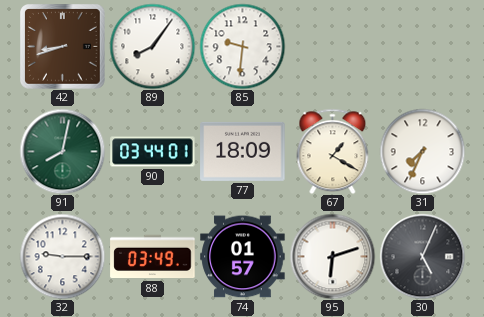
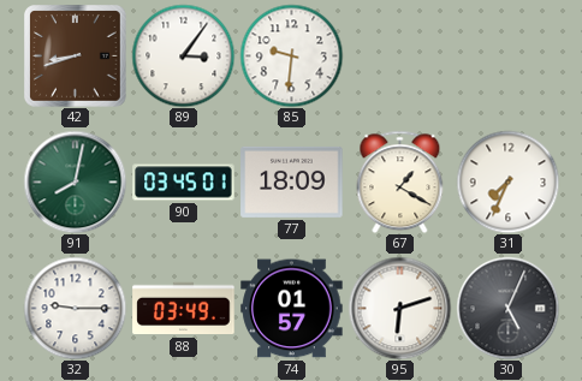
89: 8:06 -> 3:06
90: 03:44 -> 03:45
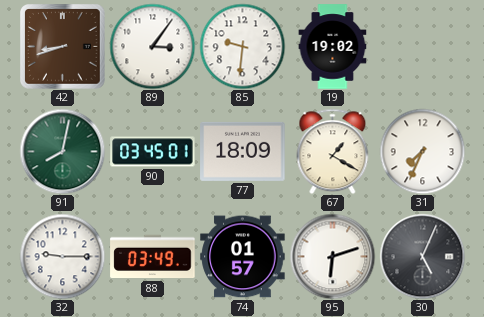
19: none -> 19:02
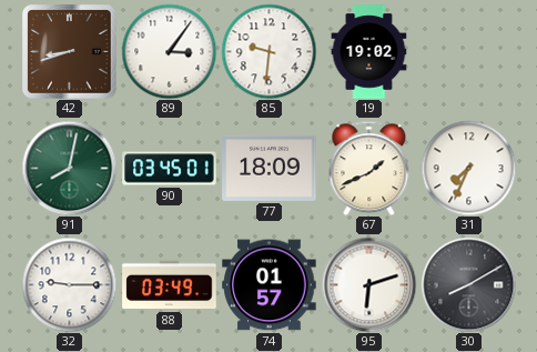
67: 1:20 -> 1:41
30: 5:04 -> 8:10
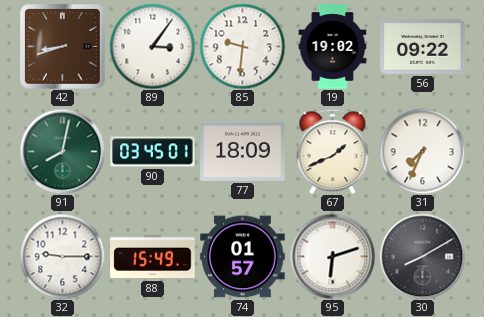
56: none -> 09:22
88: 03:49 -> 15:49
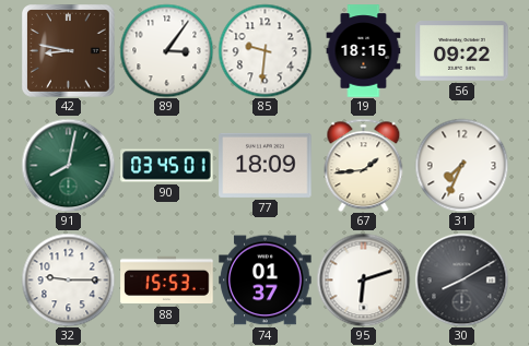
42: 8:42 -> 8:47
19: 19:02 -> 18:15
67: 1:41 -> 1:44
88: 15:49 -> 15:53
74: 01:57 -> 01:37
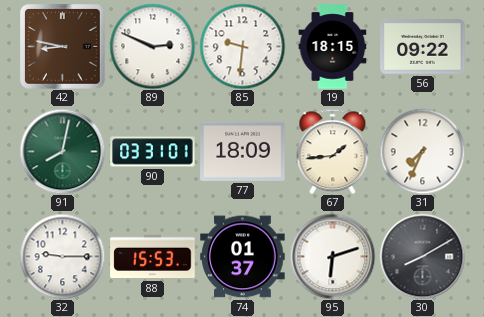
89: 3:06 -> 2:49
90: 03:45 -> 03:31
